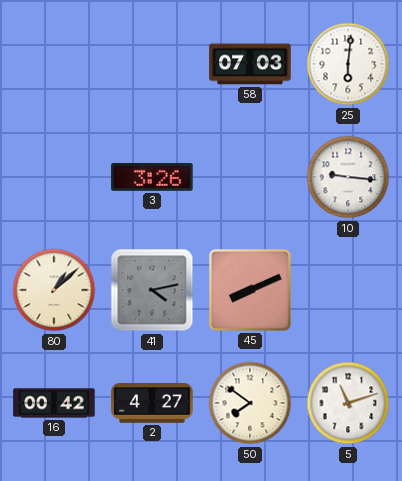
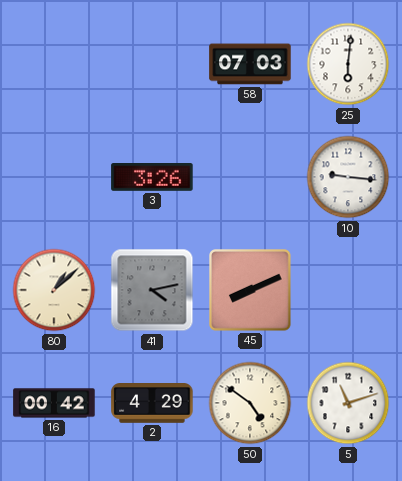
2: 4:27 -> 4:29
50: 7:51 -> 4:51
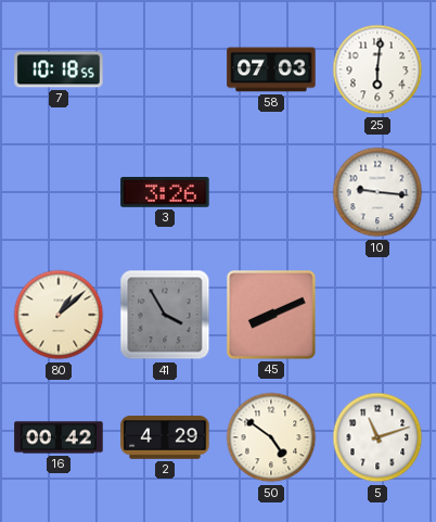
7: none -> 10:18
41: 4:13 -> 3:55
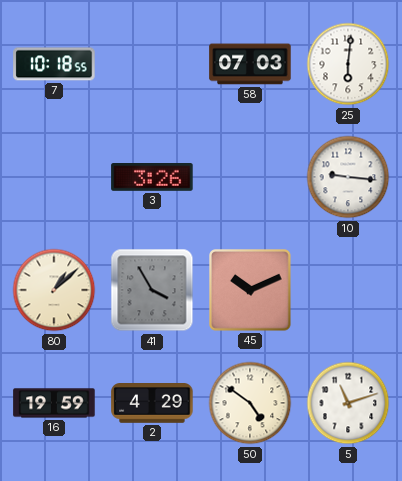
45: 8:11 -> 10:11
16: 00:42 -> 19:59
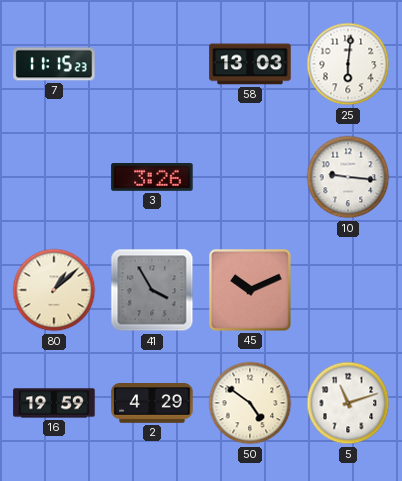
7: 10:18 -> 11:15
58: 07:03 -> 13:03
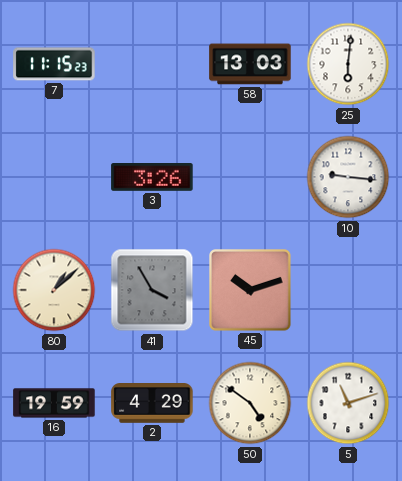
45: 10:11 -> 10:12
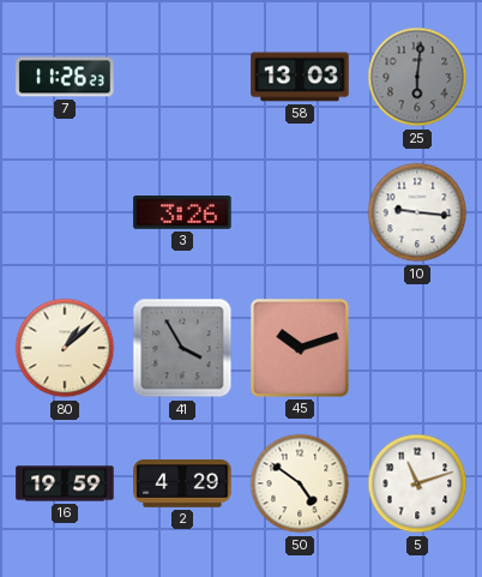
7: 11:15 -> 11:26
25 dial: white -> grey
